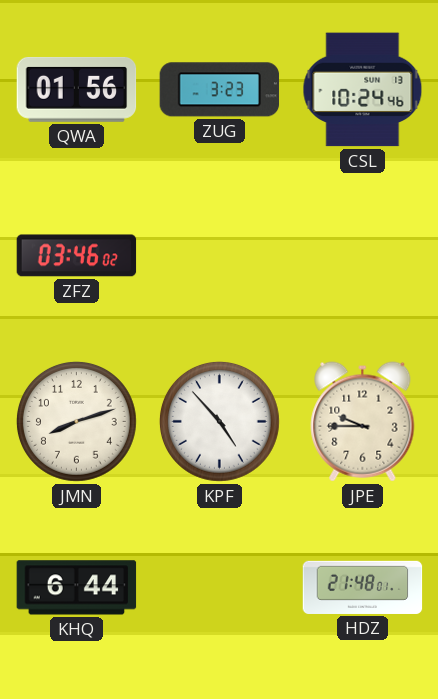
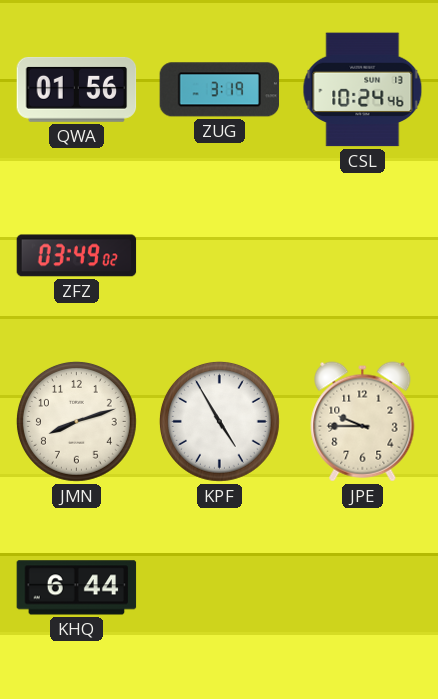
ZUG: 3:23 -> 3:19
ZFZ: 03:46 -> 03:49
KPF: 4:53 -> 4:55
HDZ: 21:48 -> none
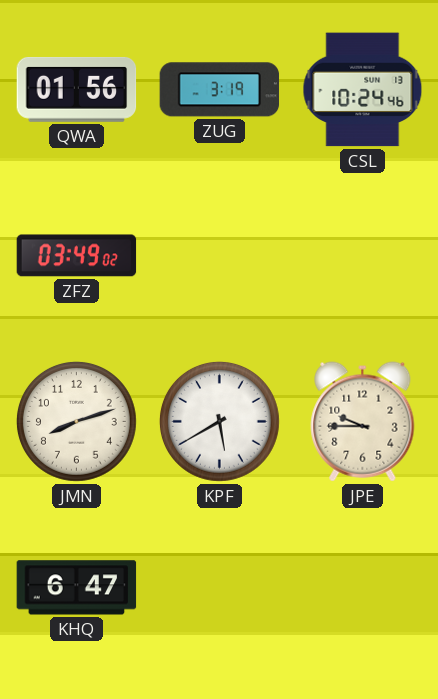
KPF: 4:55 -> 5:40
KHQ: 6:44 -> 6:47
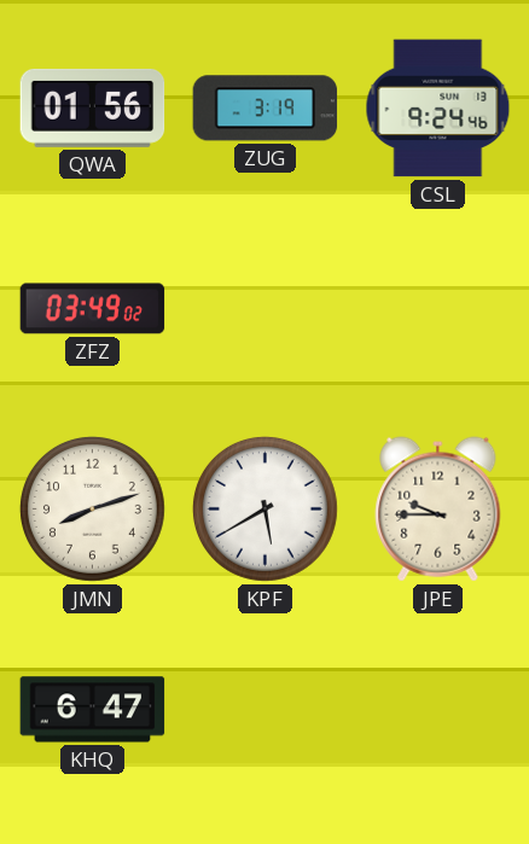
CSL: 10:24 -> 9:24
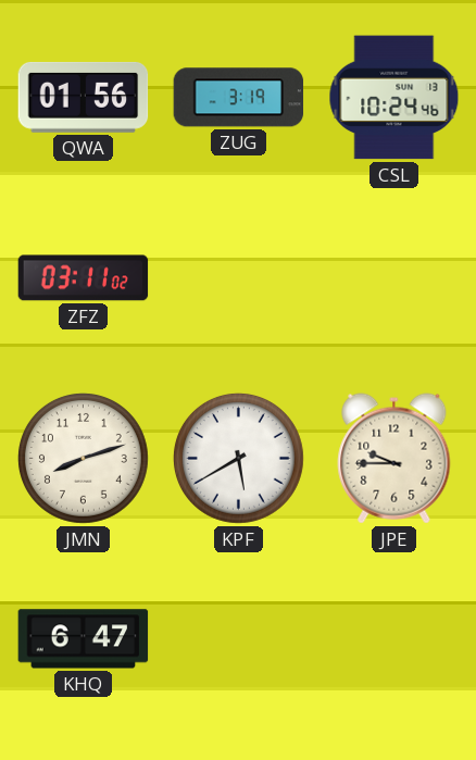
CSL: 9:24 -> 10:24
ZFZ: 03:49 -> 03:11
